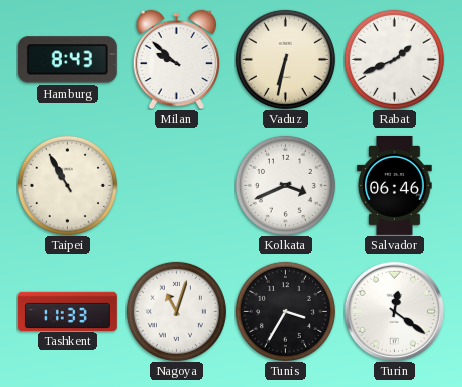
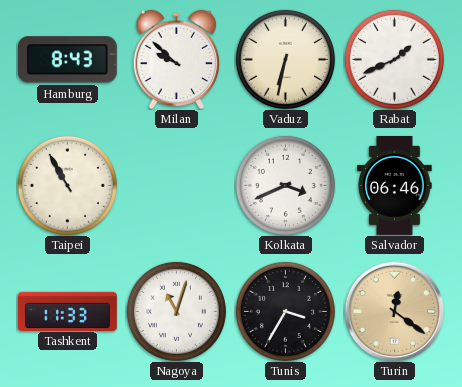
Turin dial: white -> champagne
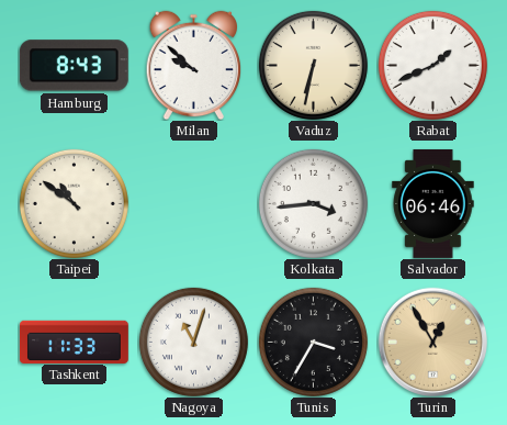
Taipei: 10:55 -> 10:51
Kolkata: 3:41 -> 3:44
Turin: 12:21 -> 12:55
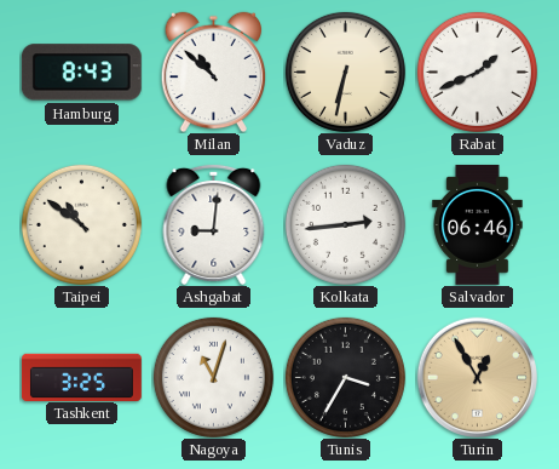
Milan: 9:52 -> 10:52
Ashgabat: none -> 9:01
Kolkata: 3:44 -> 2:44
Tashkent: 11:33 -> 3:25
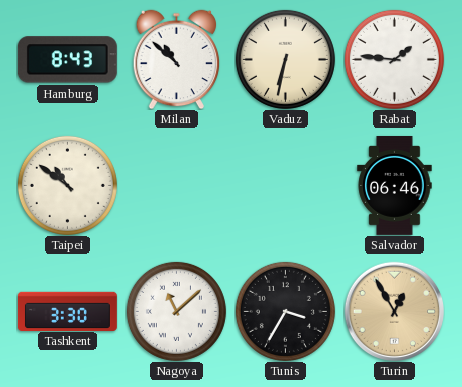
Rabat: 1:41 -> 1:46
Ashgabat: 9:01 -> none
Kolkata: 2:44 -> none
Tashkent: 3:25 -> 3:30
Nagoya: 11:03 -> 11:08
